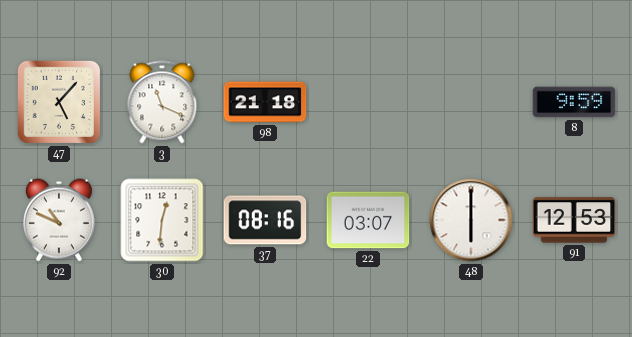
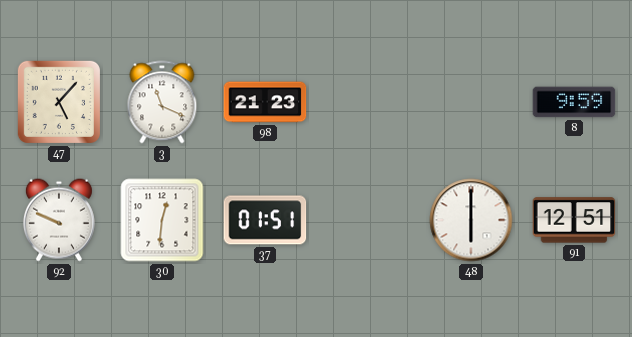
98: 21:18 -> 21:23
92: 10:49 -> 9:49
37: 08:16 -> 01:51
22: 03:07 -> none
91: 12:53 -> 12:51
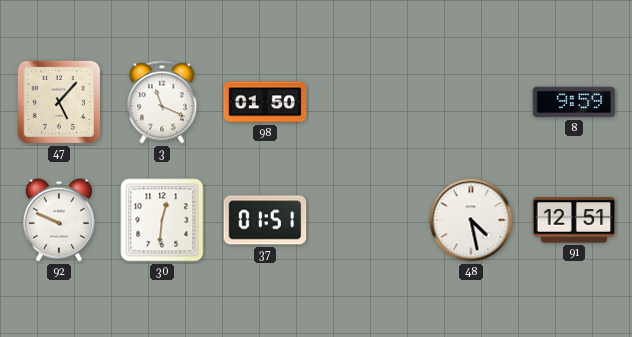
98: 21:23 -> 01:50
48: 6:00 -> 4:28
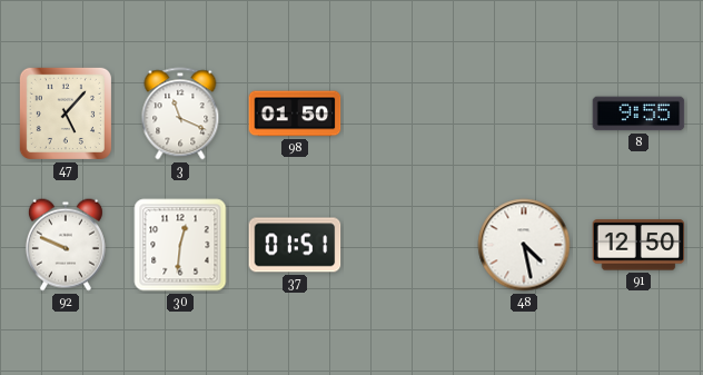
8: 9:59 -> 9:55
91: 12:51 -> 12:50
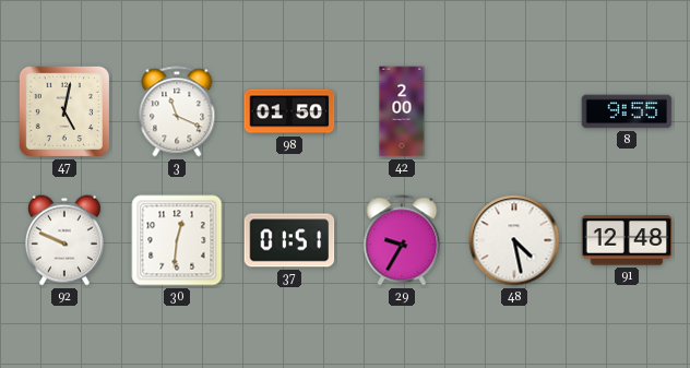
47: 5:07 -> 5:02
42: none -> 2:00
29: none -> 9:35
91: 12:50 -> 12:48
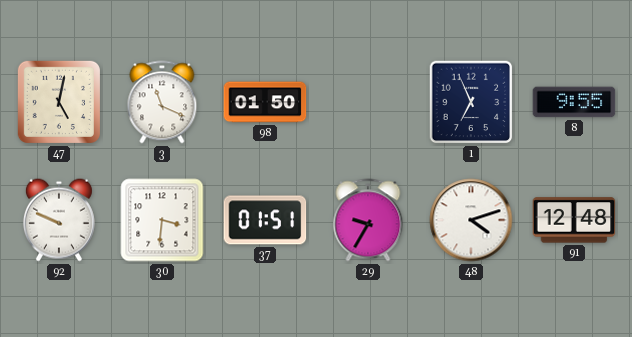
42: 2:00 -> none
1: none -> 6:56
30: 12:31 -> 3:31
48: 4:28 -> 4:12
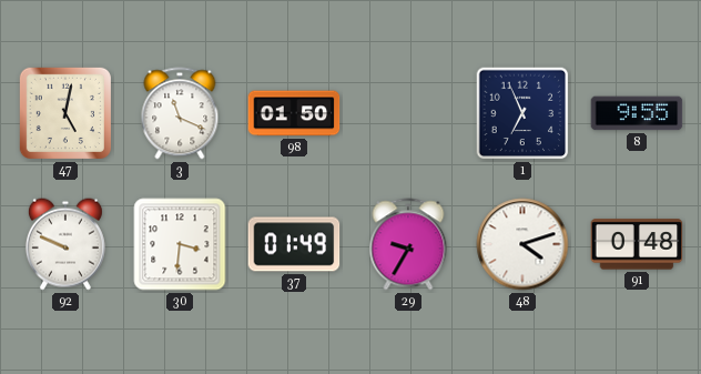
37: 01:51 -> 01:49
91: 12:48 -> 0:48
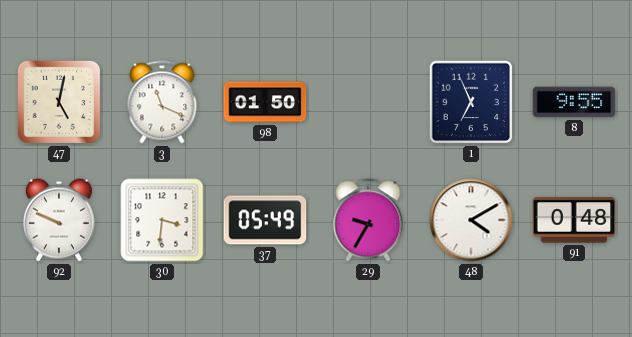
37: 01:49 -> 05:49
48: 4:12 -> 4:10
